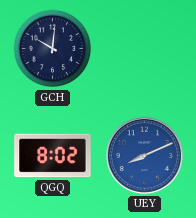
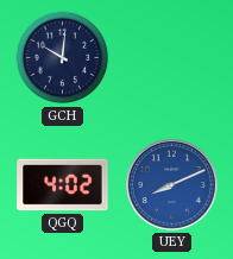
QGQ: 8:02 -> 4:02
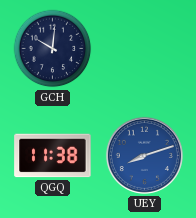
QGQ: 4:02 -> 11:38
UEY: 8:11 -> 8:12
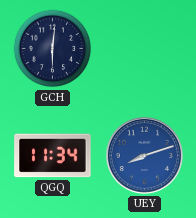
GCH: 10:01 -> 6:01
QGQ: 11:38 -> 11:34
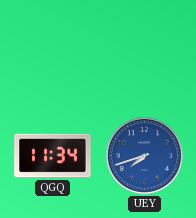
GCH: 6:01 -> none
UEY: 8:12 -> 7:42
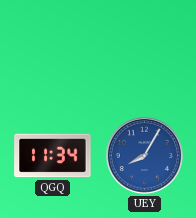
UEY: 7:42 -> 8:05
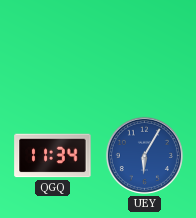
UEY: 8:05 -> 6:05
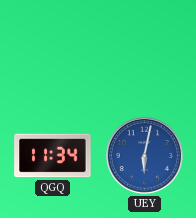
UEY: 6:05 -> 6:02
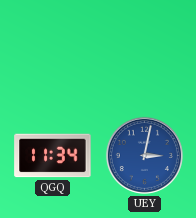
UEY: 6:02 -> 3:02
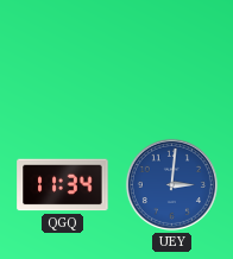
UEY: 3:02 -> 3:01
